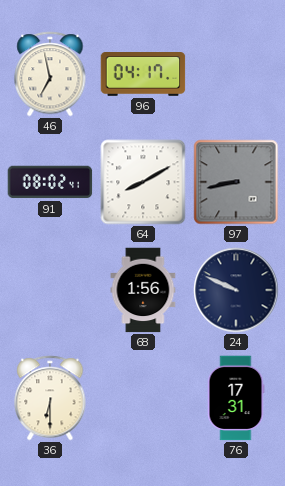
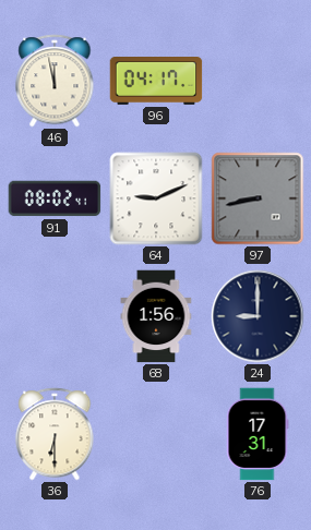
46: 6:58 -> 11:58
64: 8:10 -> 9:11
24: 9:49 -> 9:00
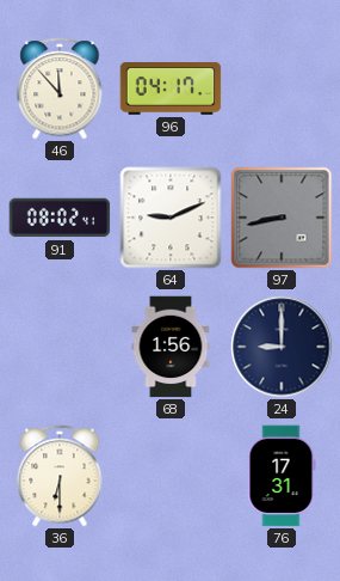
46: 11:58 -> 11:53
